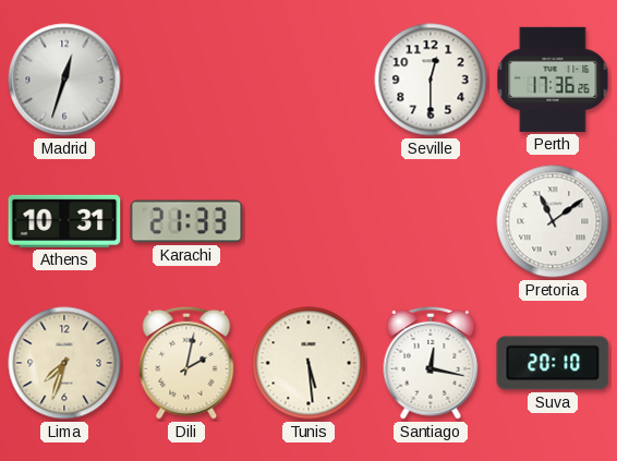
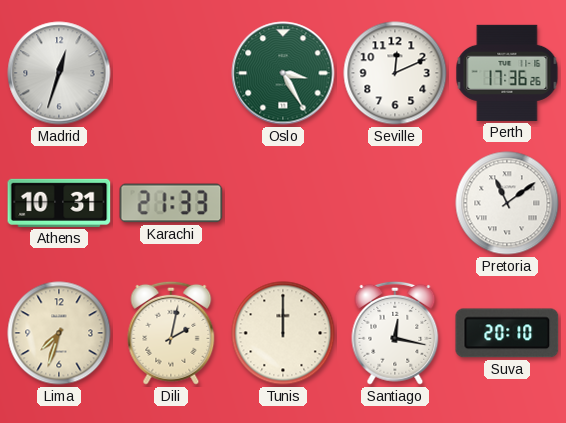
Oslo: none -> 3:25
Seville: 12:30 -> 12:11
Tunis: 5:29 -> 12:00
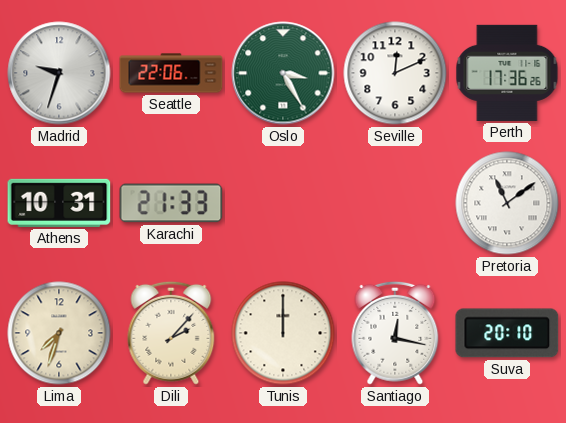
Madrid: 12:33 -> 9:33
Seattle: none -> 22:06
Dili: 2:02 -> 2:07
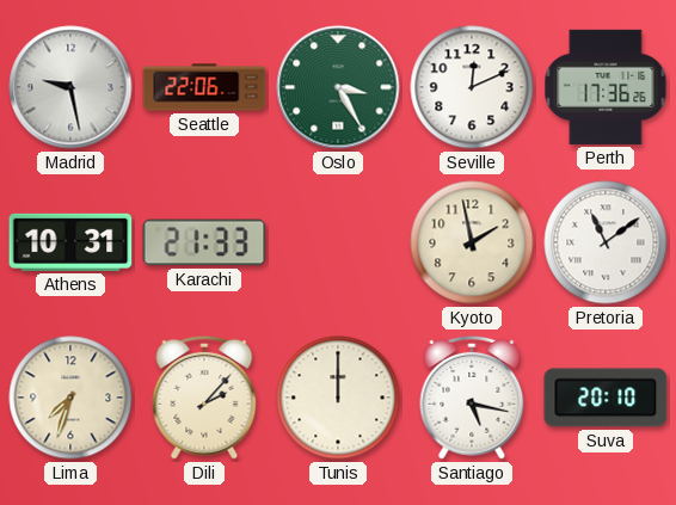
Madrid: 9:33 -> 9:28
Kyoto: none -> 1:58
Santiago: 12:17 -> 5:17
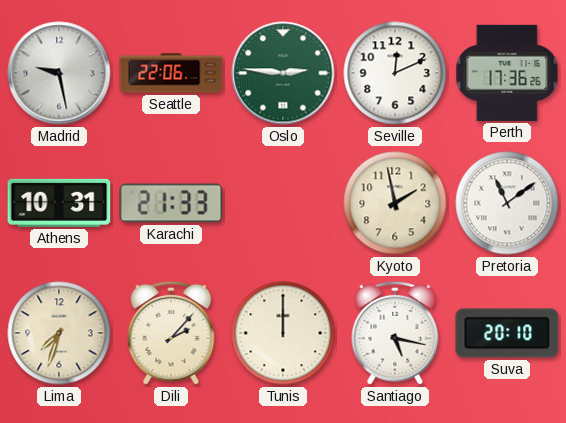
Oslo: 3:25 -> 2:46
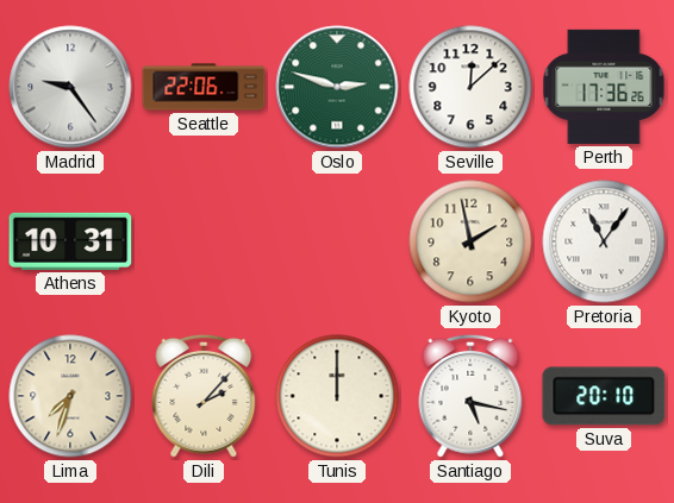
Madrid: 9:28 -> 9:24
Oslo: 2:46 -> 2:48
Seville: 12:11 -> 12:08
Karachi: 21:33 -> none
Pretoria: 11:09 -> 11:06
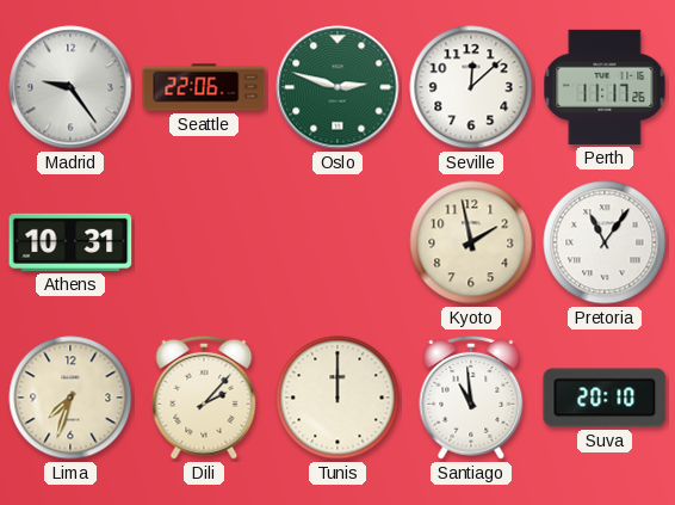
Perth: 17:36 -> 11:17
Santiago: 5:17 -> 10:59
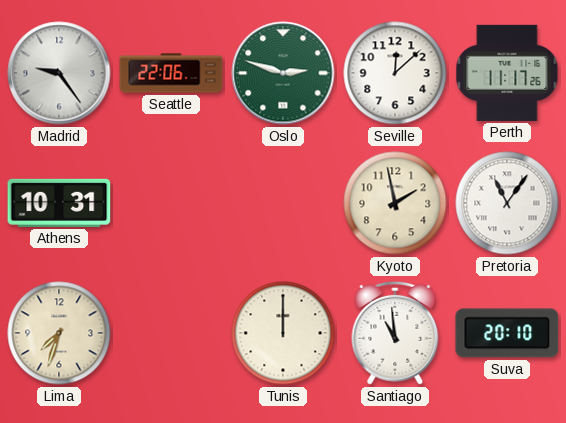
Dili: 2:07 -> none
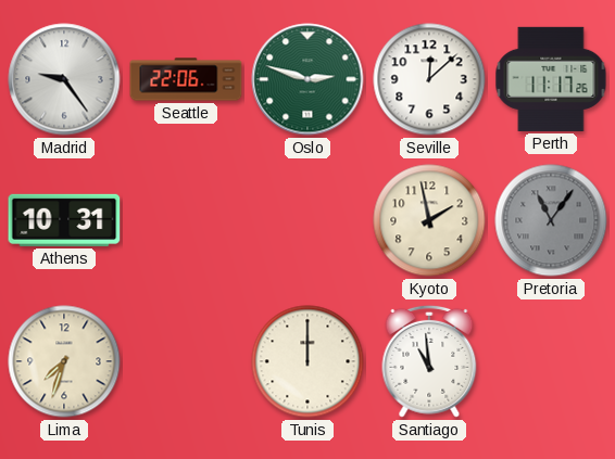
Pretoria dial: white -> grey
Suva: 20:10 -> none
